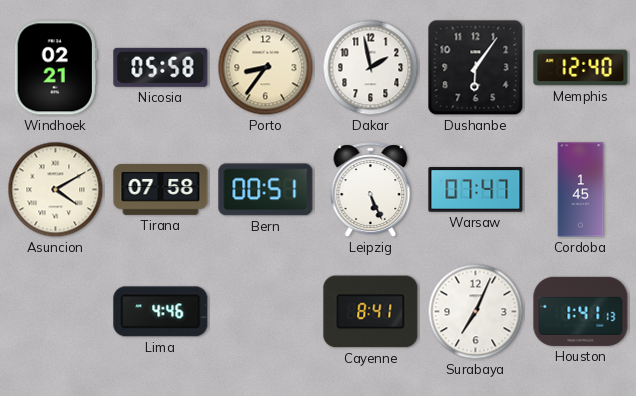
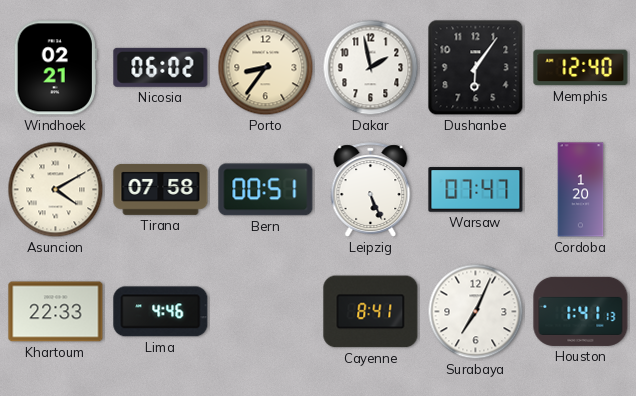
Nicosia: 05:58 -> 06:02
Cordoba: 1:45 -> 1:20
Khartoum: none -> 22:33
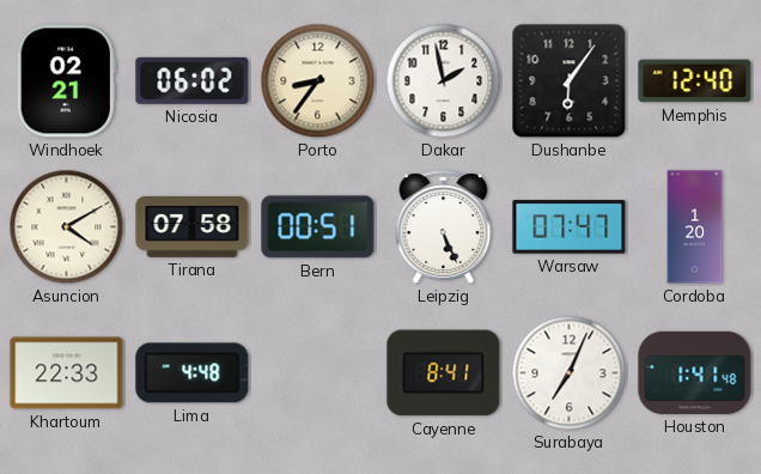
Lima: 4:46 -> 4:48
Houston: 1:41:13 -> 1:41:48
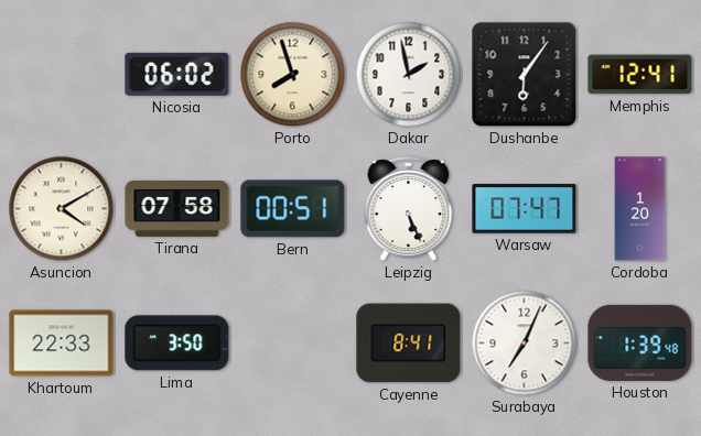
Windhoek: 02:21 -> none
Porto: 8:36 -> 7:57
Memphis: 12:40 -> 12:41
Lima: 4:48 -> 3:50
Houston: 1:41 -> 1:39
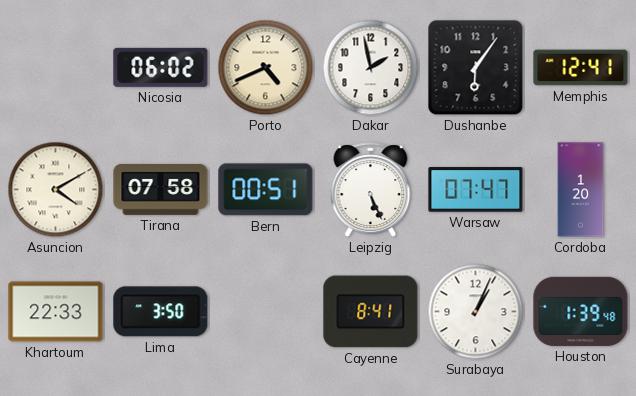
Porto: 7:57 -> 4:41
Surabaya: 7:04 -> 1:04
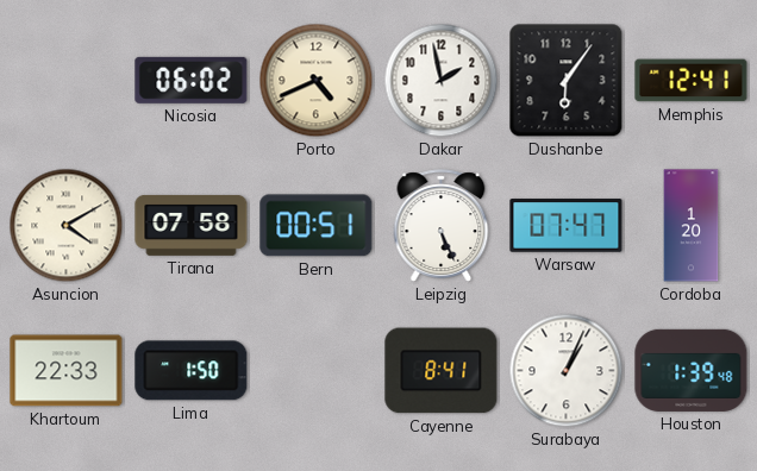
Lima: 3:50 -> 1:50
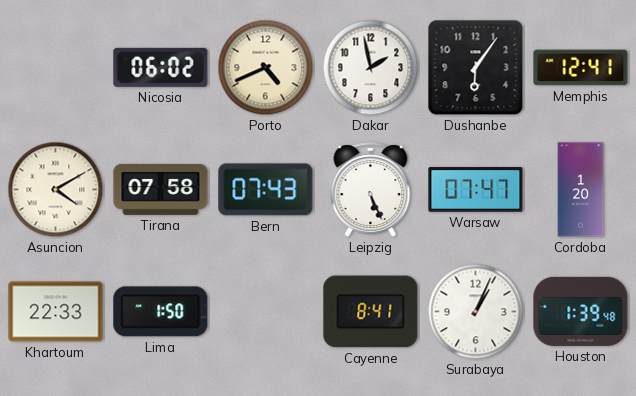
Bern: 00:51 -> 07:43
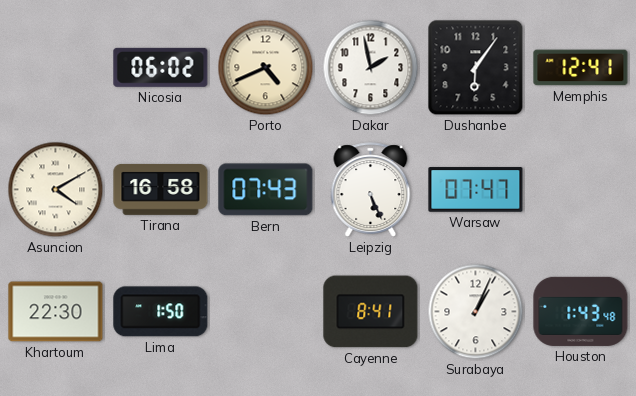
Tirana: 07:58 -> 16:58
Cordoba: 1:20 -> none
Khartoum: 22:33 -> 22:30
Houston: 1:39 -> 1:43
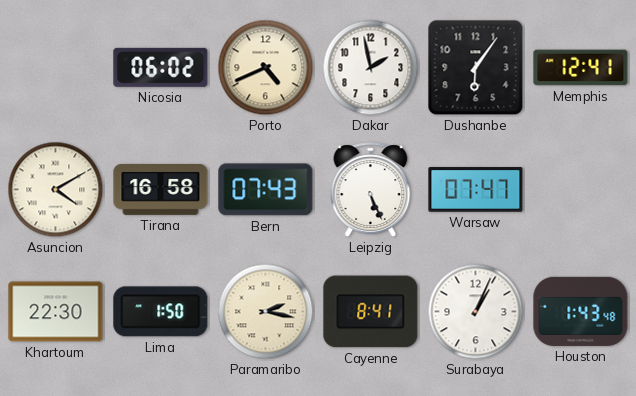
Paramaribo: none -> 2:17
